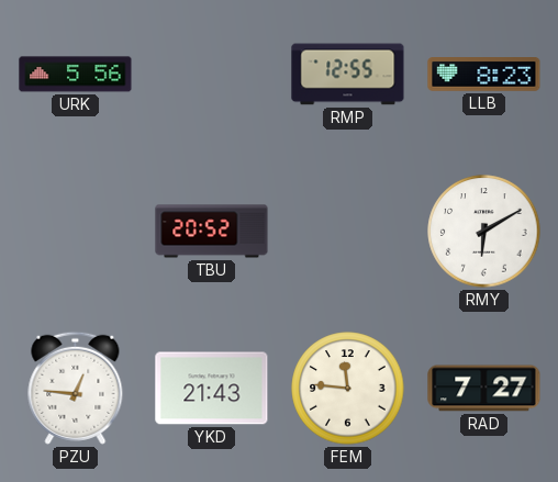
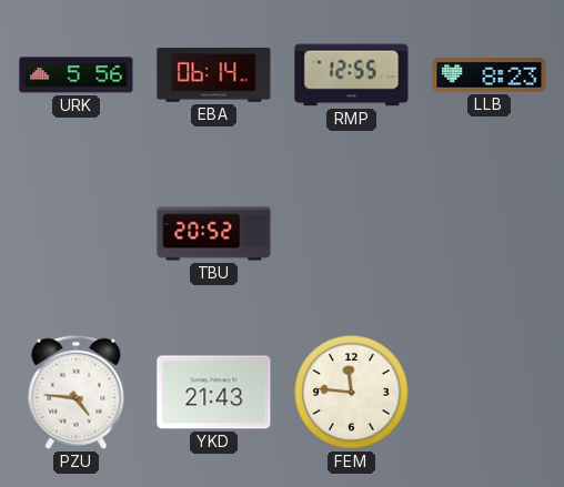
EBA: none -> 06:14
RMY: 6:10 -> none
PZU: 12:46 -> 4:46
RAD: 7:27 -> none
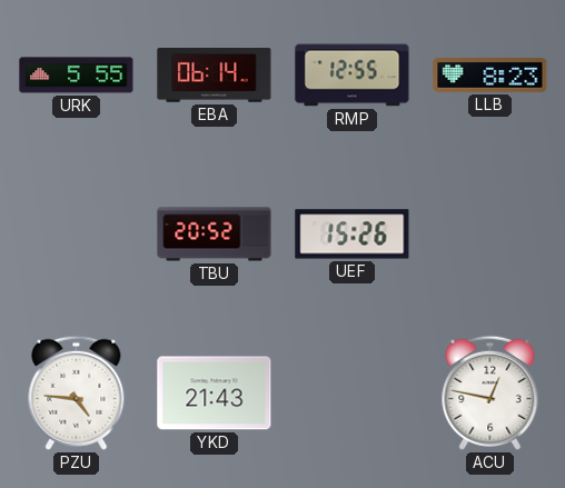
URK: 5:56 -> 5:55
UEF: none -> 15:26
FEM: 11:46 -> none
ACU: none -> 12:47
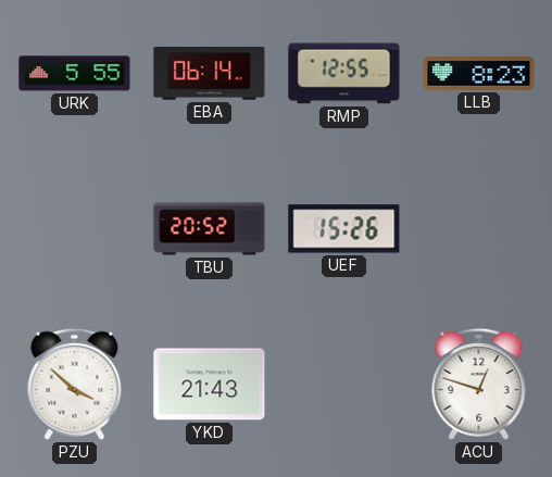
PZU: 4:46 -> 3:52
ACU: 12:47 -> 12:48
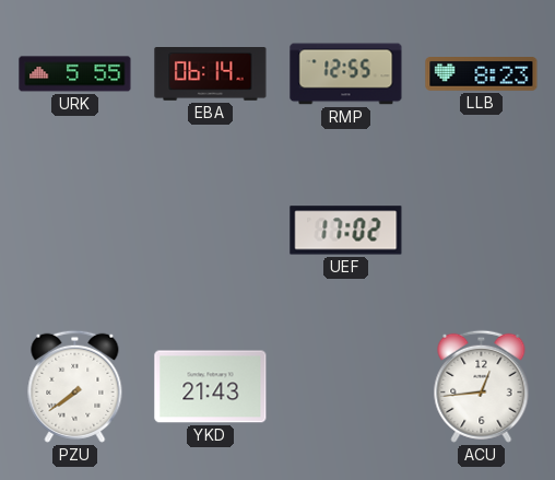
TBU: 20:52 -> none
UEF: 15:26 -> 17:02
PZU: 3:52 -> 7:39
ACU: 12:48 -> 12:44
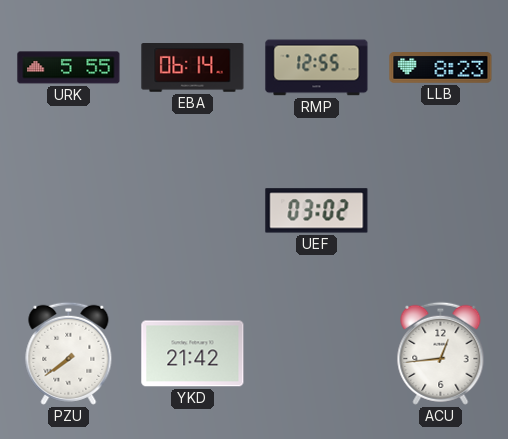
UEF: 17:02 -> 03:02
YKD: 21:43 -> 21:42
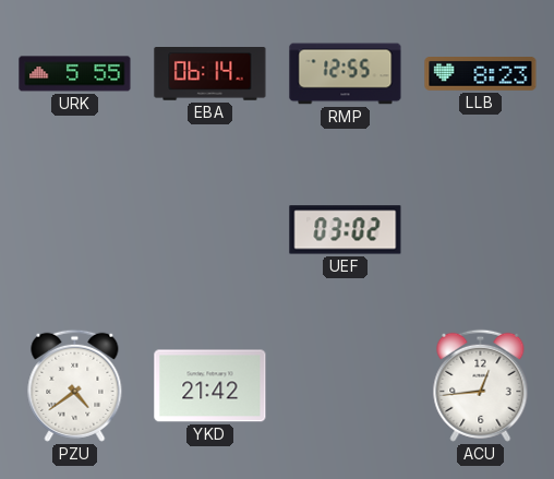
PZU: 7:39 -> 4:39
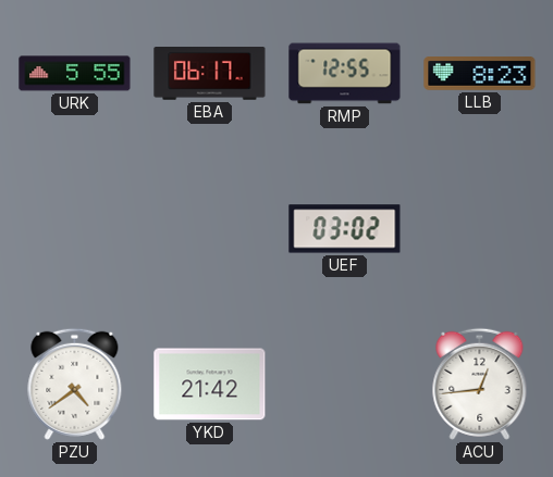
EBA: 06:14 -> 06:17
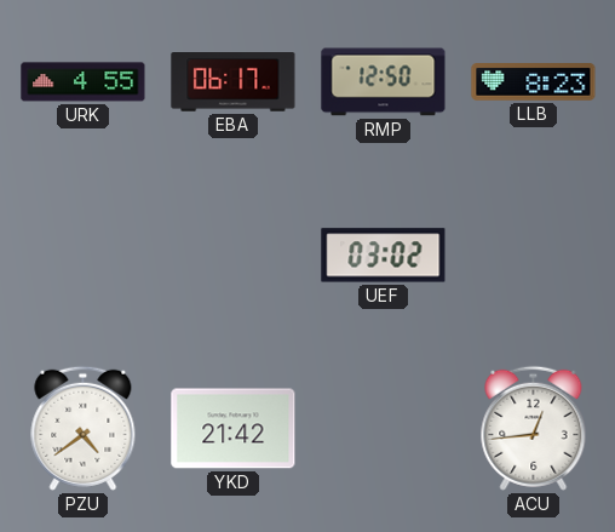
URK: 5:55 -> 4:55
RMP: 12:55 -> 12:50
